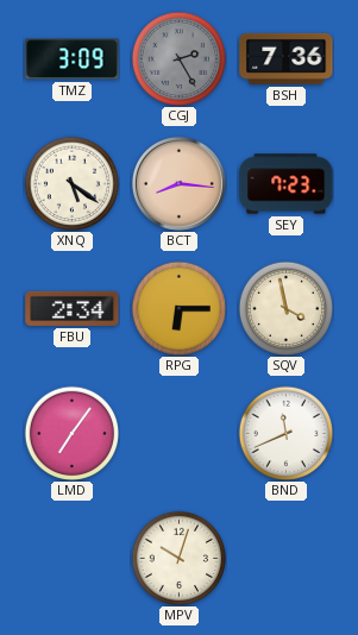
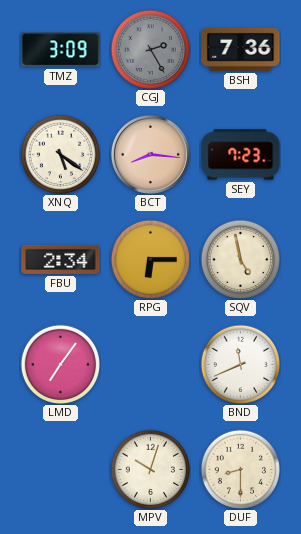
SQV: 3:58 -> 4:58
DUF: none -> 8:30
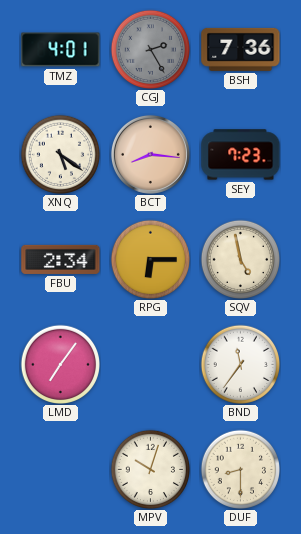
TMZ: 3:09 -> 4:01
BND: 11:41 -> 11:36
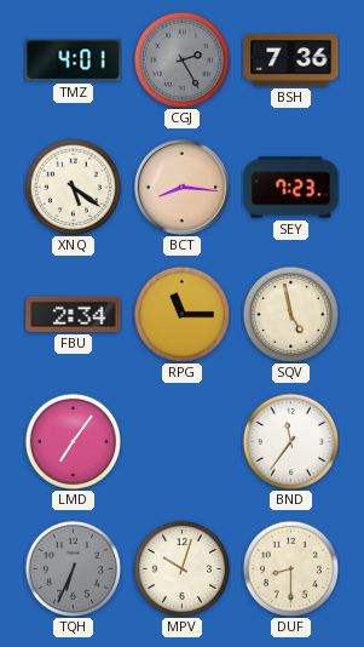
RPG: 6:15 -> 11:15
TQH: none -> 6:34
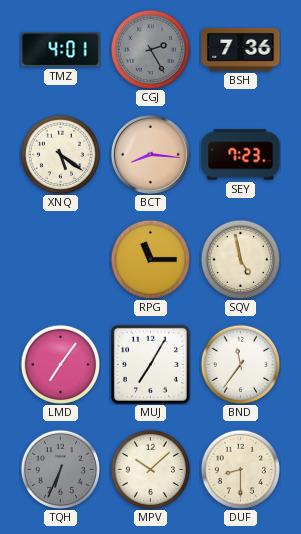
FBU: 2:34 -> none
MUJ: none -> 7:05
MPV: 10:03 -> 10:08
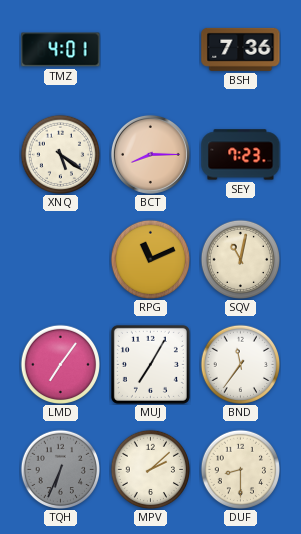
CGJ: 2:25 -> none
BCT: 8:16 -> 8:15
RPG: 11:15 -> 11:11
SQV: 4:58 -> 11:02
MPV: 10:08 -> 2:08
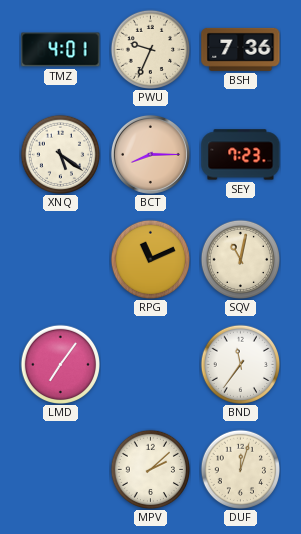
PWU: none -> 9:34
MUJ: 7:05 -> none
TQH: 6:34 -> none
DUF: 8:30 -> 12:03
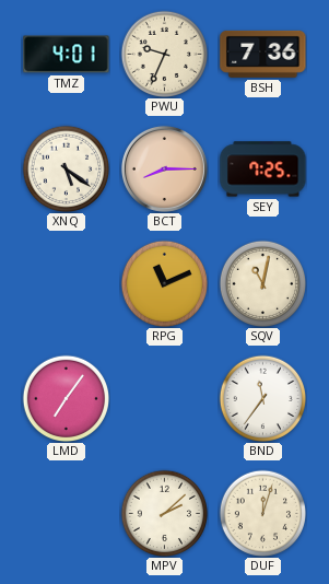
SEY: 7:23 -> 7:25
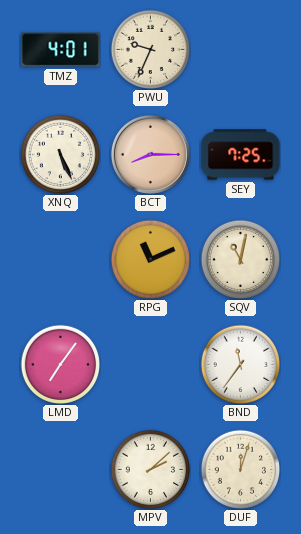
BSH: 7:36 -> none
XNQ: 5:21 -> 5:26
